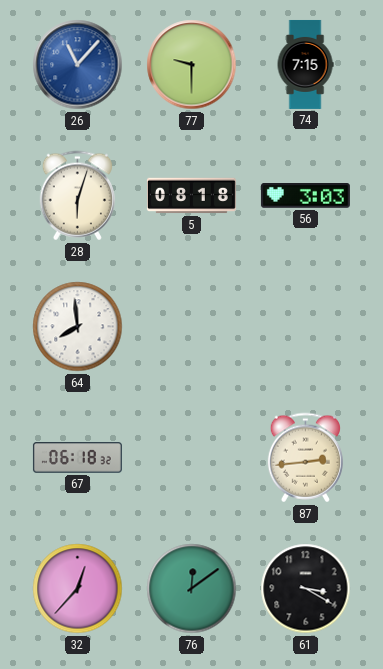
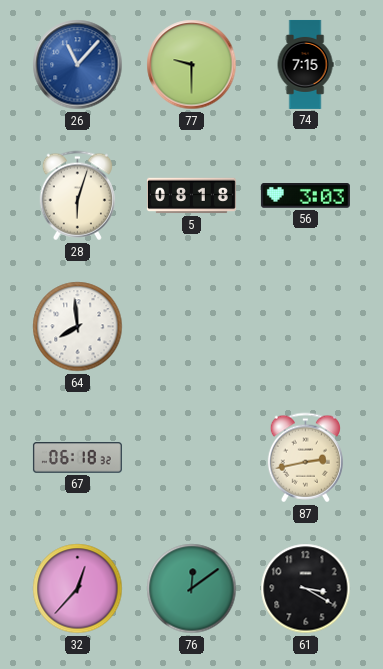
87: 2:44 -> 2:43
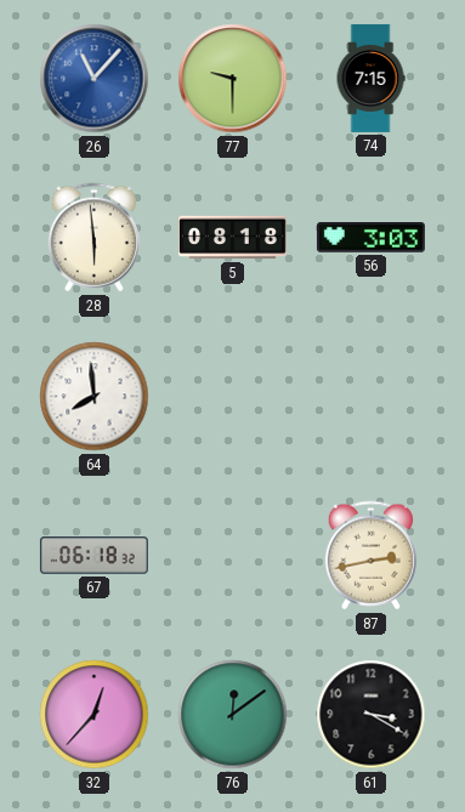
28: 6:03 -> 5:59
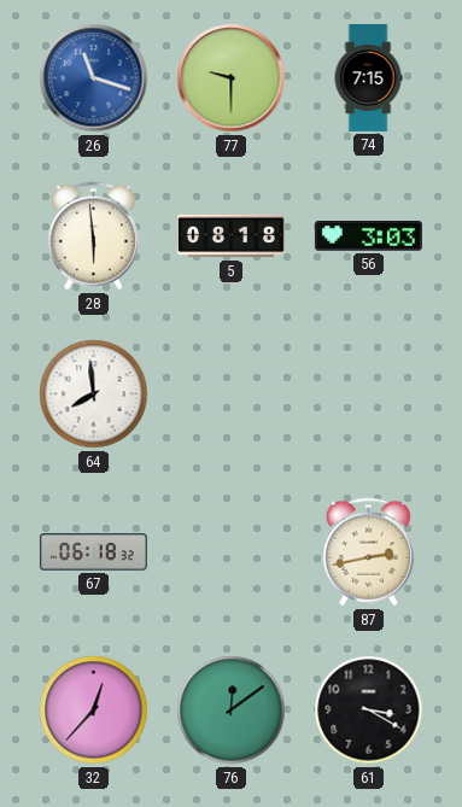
26: 11:07 -> 11:18
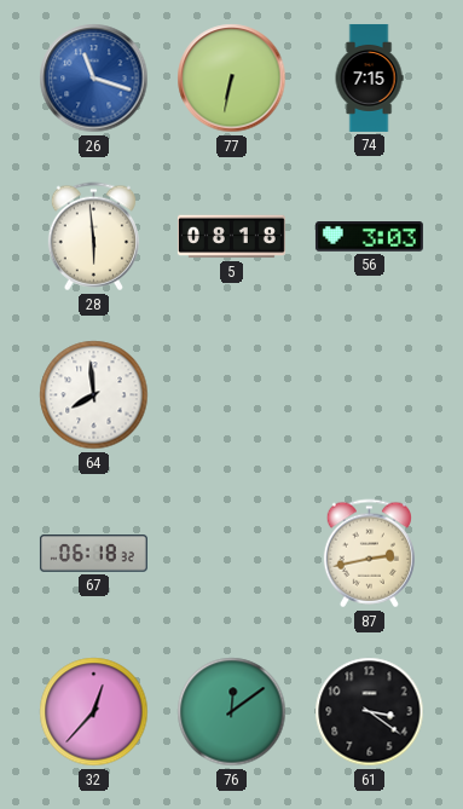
77: 9:30 -> 6:32
61: 3:20 -> 3:21
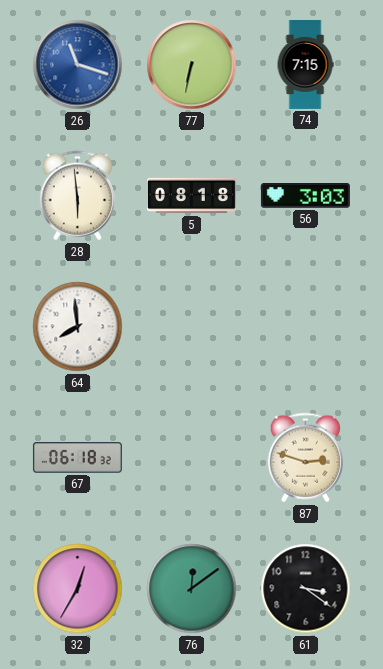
87: 2:43 -> 2:48
32: 12:37 -> 12:35
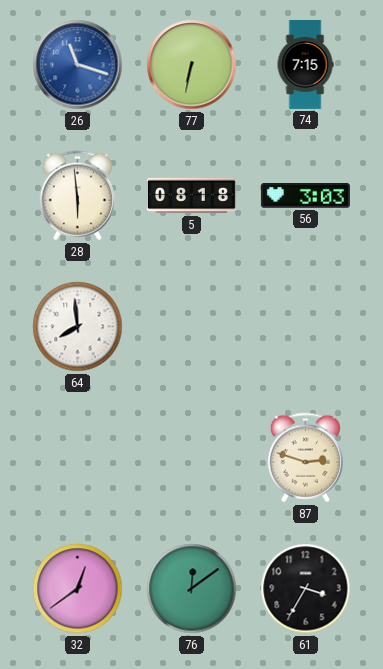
67: 06:18 -> none
32: 12:35 -> 12:39
61: 3:21 -> 3:35
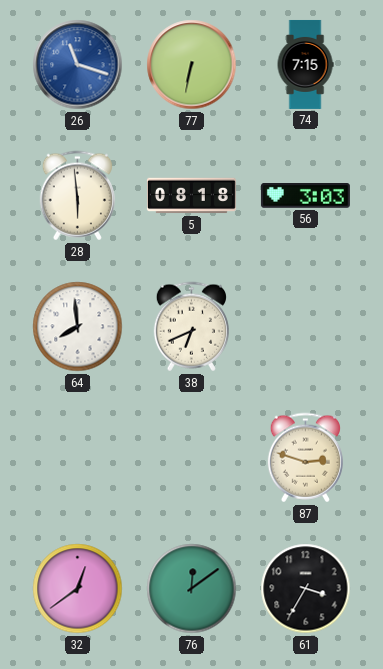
38: none -> 6:41
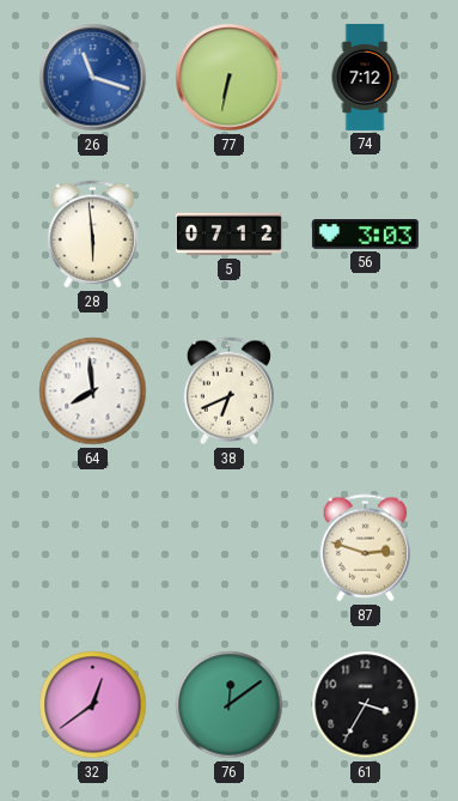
74: 7:15 -> 7:12
5: 08:18 -> 07:12
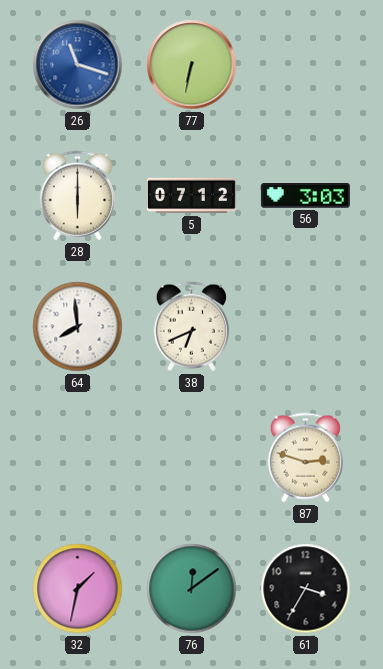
74: 7:12 -> none
28: 5:59 -> 6:00
32: 12:39 -> 1:32
